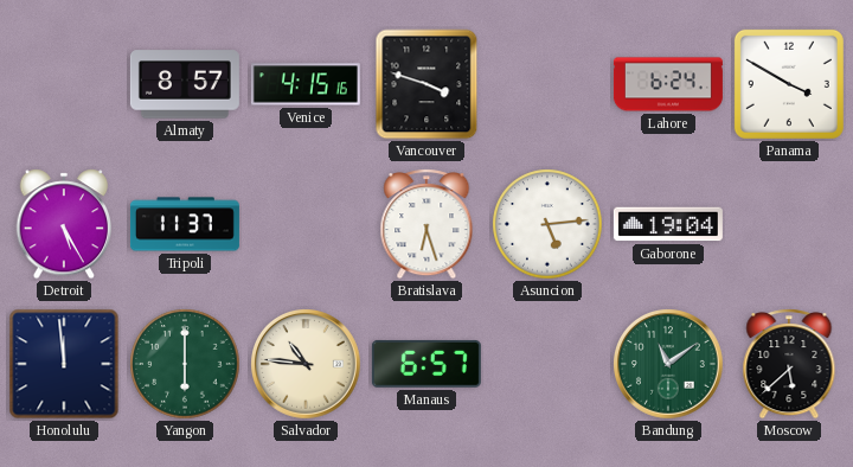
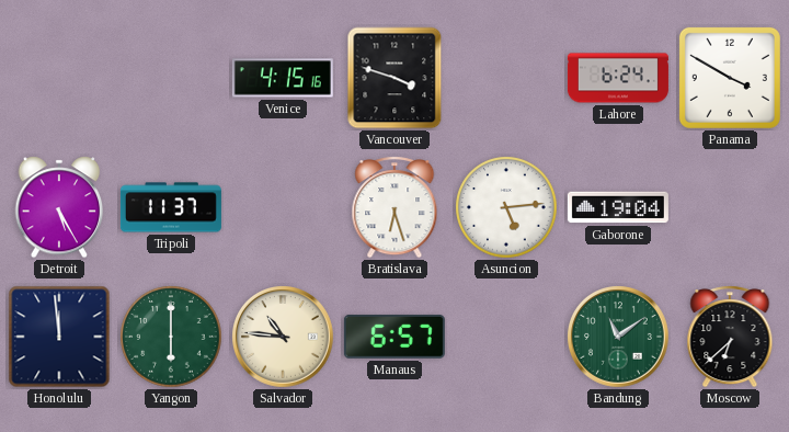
Almaty: 8:57 -> none
Moscow: 5:38 -> 6:38
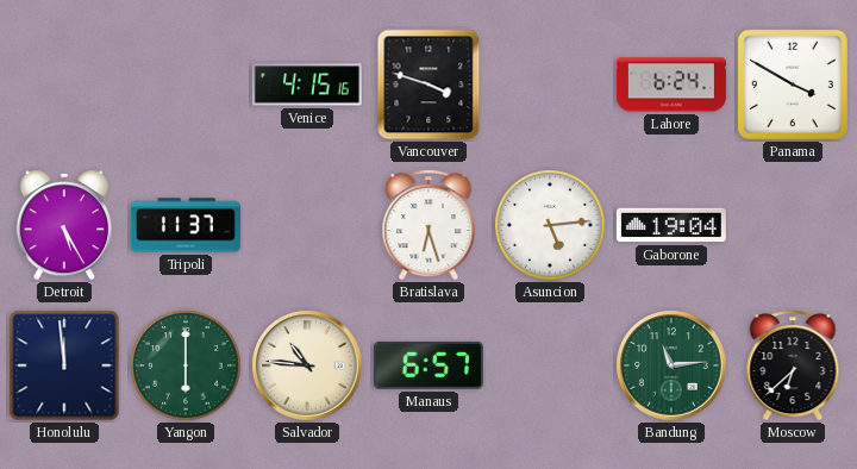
Bandung: 11:09 -> 11:14
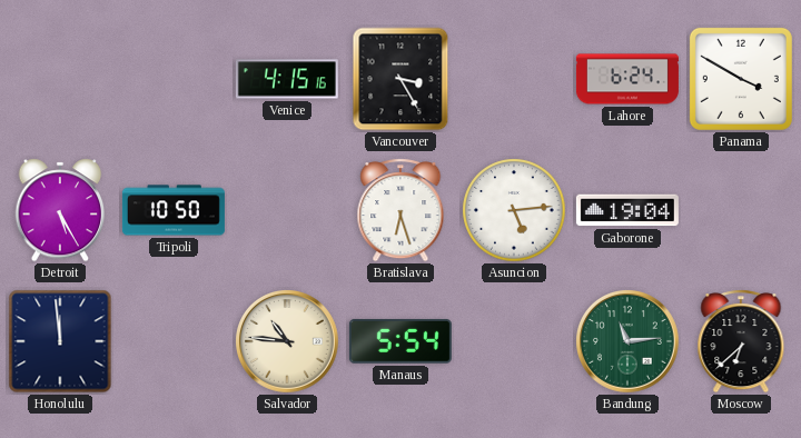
Vancouver: 3:48 -> 3:25
Tripoli: 11:37 -> 10:50
Yangon: 6:00 -> none
Manaus: 6:57 -> 5:54
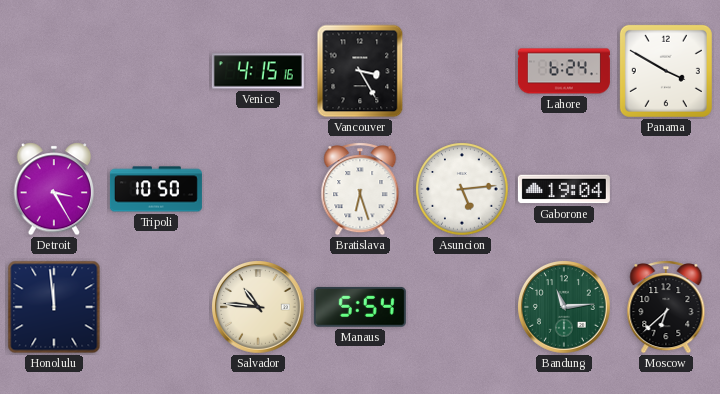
Detroit: 5:25 -> 3:25
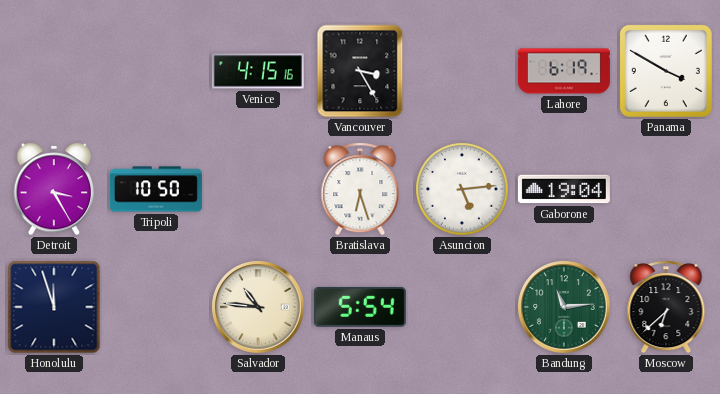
Lahore: 6:24 -> 6:19
Honolulu: 11:59 -> 11:57
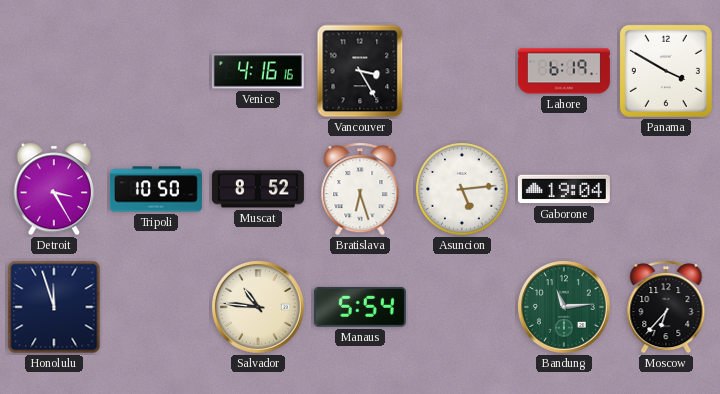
Venice: 4:15 -> 4:16
Muscat: none -> 8:52
Moscow: 6:38 -> 6:37
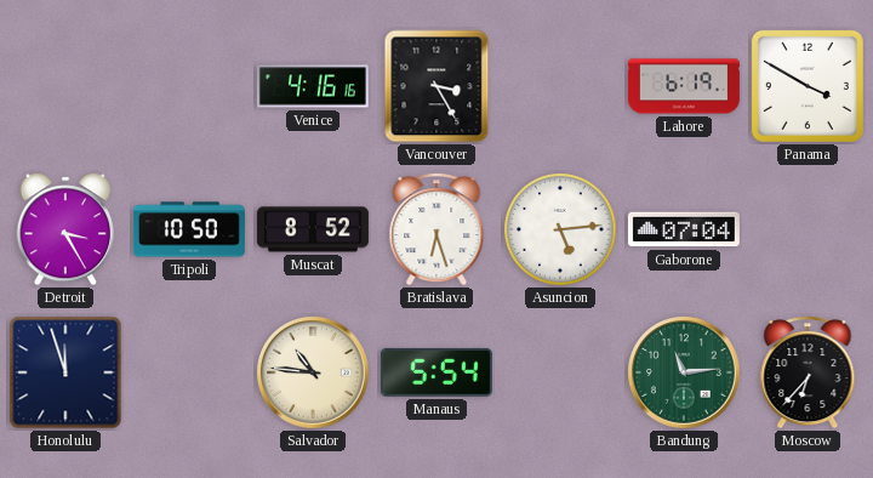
Gaborone: 19:04 -> 07:04
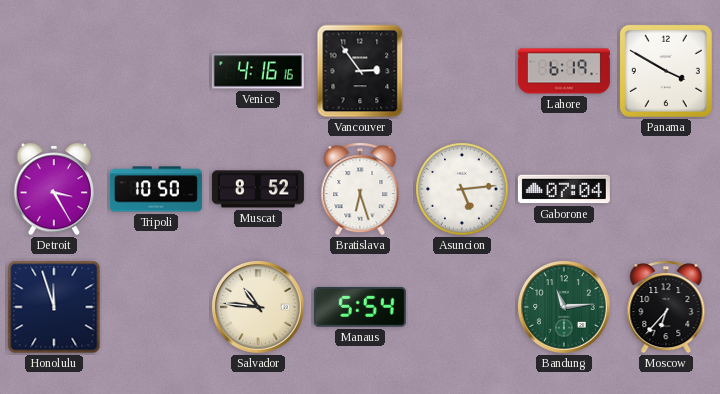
Vancouver: 3:25 -> 2:54
